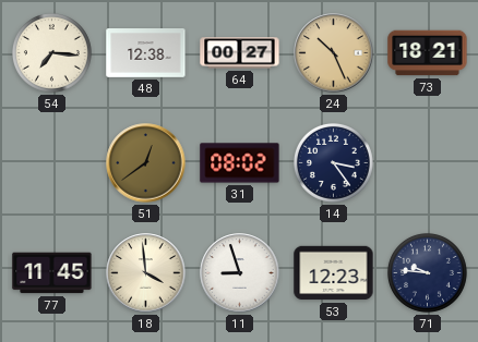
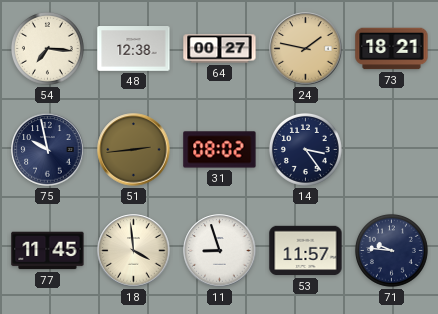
24: 10:26 -> 1:47
75: none -> 9:58
51: 12:39 -> 2:44
53: 12:23 -> 11:57
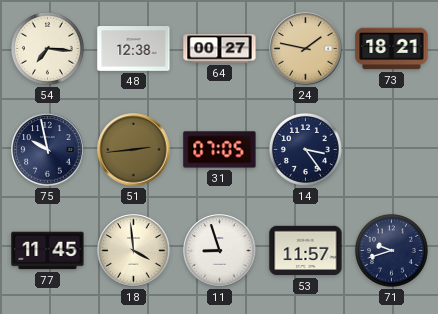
31: 08:02 -> 07:05
71: 9:46 -> 9:42
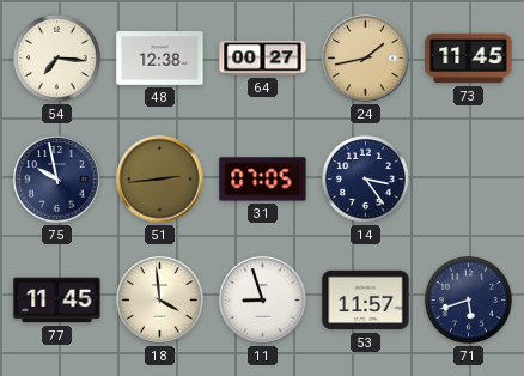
24: 1:47 -> 1:43
73: 18:21 -> 11:45
71: 9:42 -> 5:42
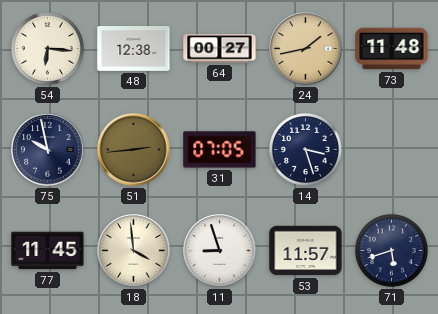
54: 7:16 -> 6:16
73: 11:45 -> 11:48
14: 3:24 -> 3:27
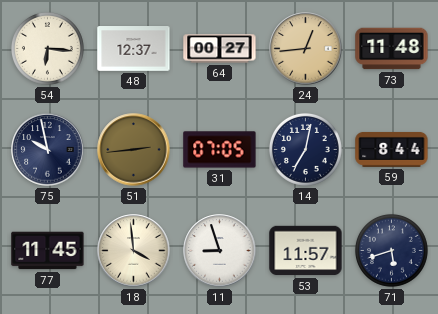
48: 12:38 -> 12:37
24: 1:43 -> 12:44
14: 3:27 -> 7:02
59: none -> 8:44
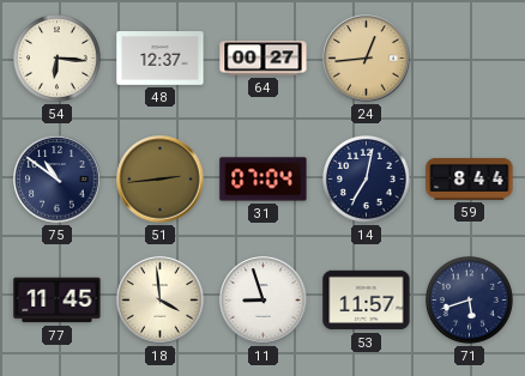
73: 11:48 -> none
75: 9:58 -> 10:51
31: 07:05 -> 07:04
